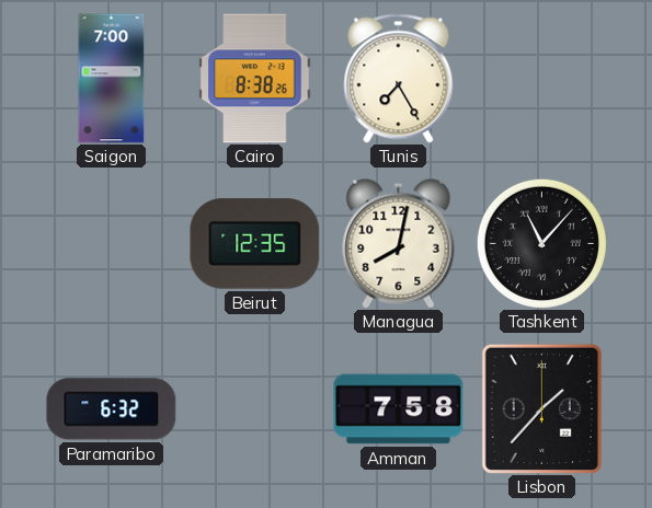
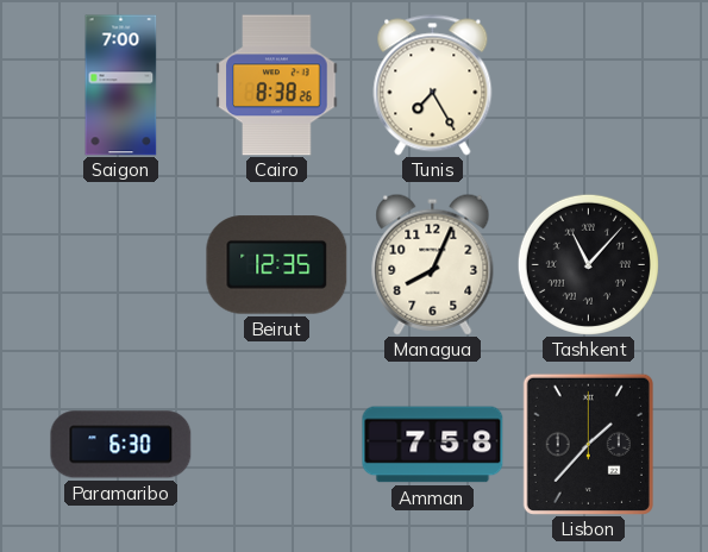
Managua: 8:02 -> 8:04
Paramaribo: 6:32 -> 6:30
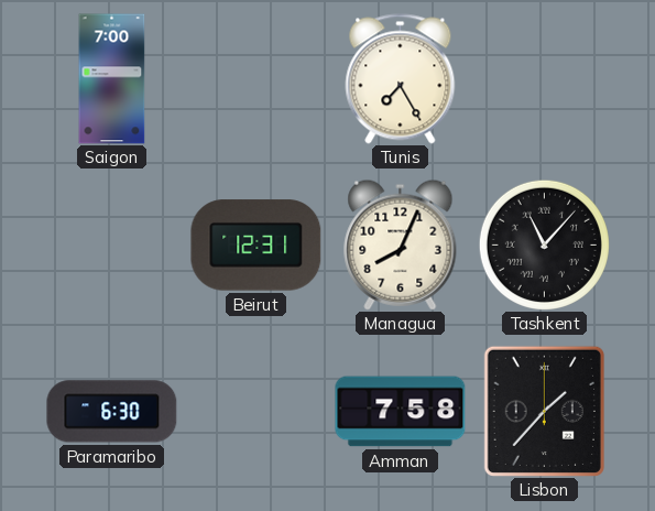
Cairo: 8:38 -> none
Beirut: 12:35 -> 12:31
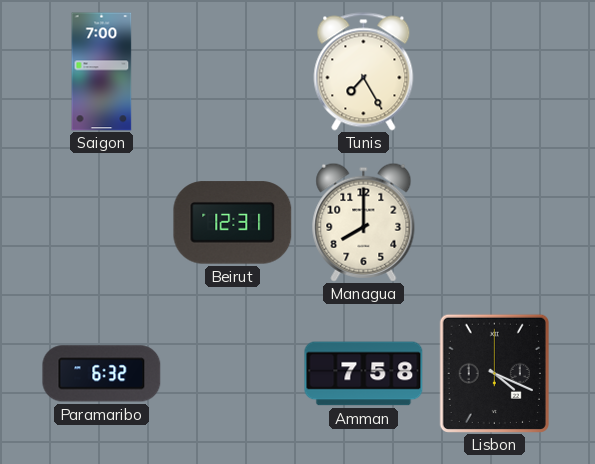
Managua: 8:04 -> 8:00
Tashkent: 11:07 -> none
Paramaribo: 6:30 -> 6:32
Lisbon: 1:37 -> 4:19
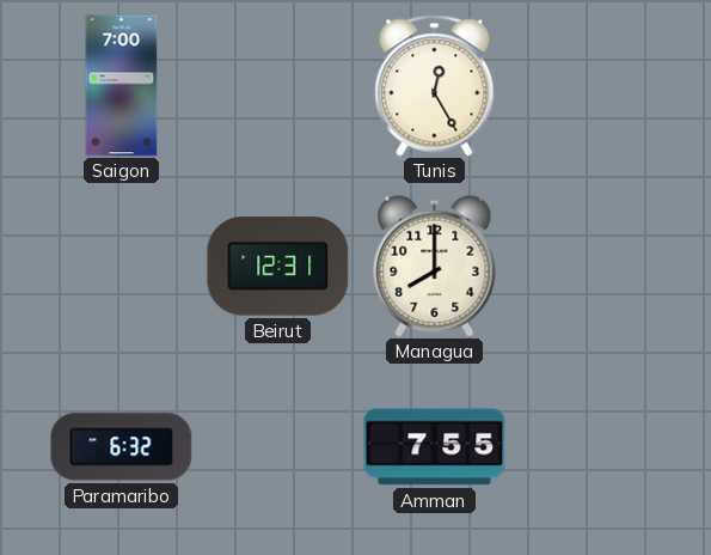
Tunis: 7:25 -> 12:25
Amman: 7:58 -> 7:55
Lisbon: 4:19 -> none
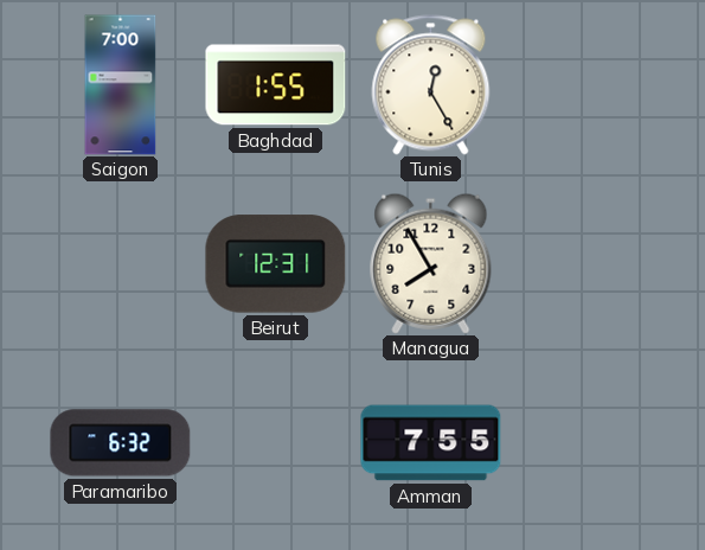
Baghdad: none -> 1:55
Managua: 8:00 -> 7:55
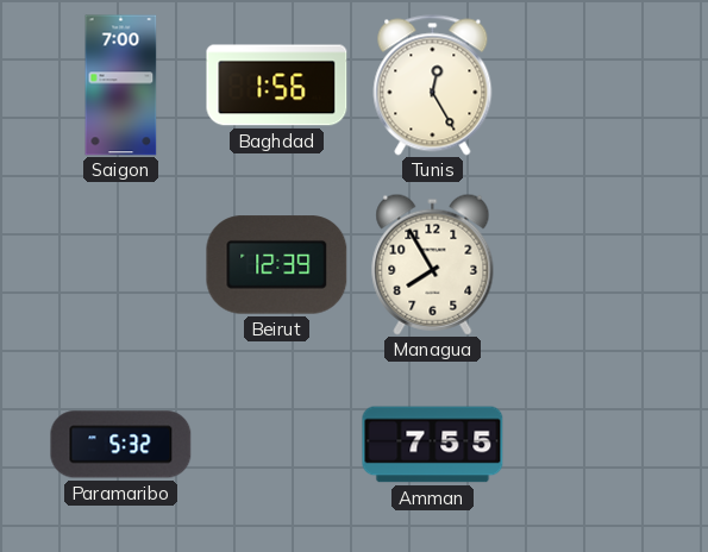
Baghdad: 1:55 -> 1:56
Beirut: 12:31 -> 12:39
Paramaribo: 6:32 -> 5:32
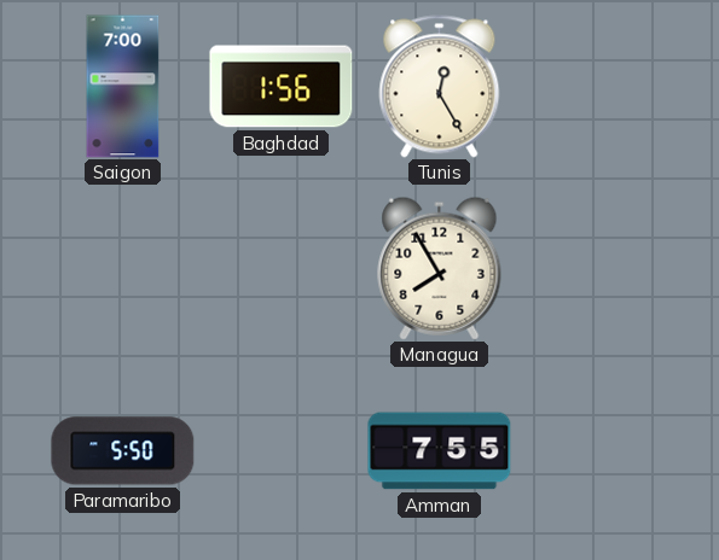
Beirut: 12:39 -> none
Paramaribo: 5:32 -> 5:50
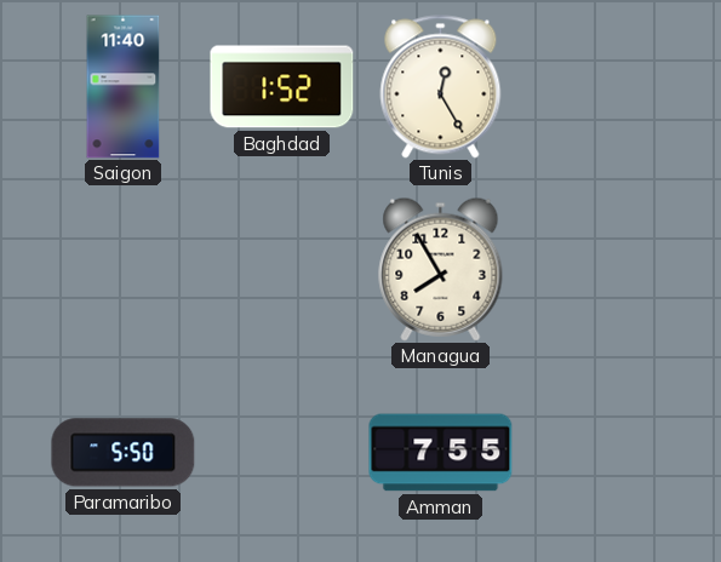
Saigon: 7:00 -> 11:40
Baghdad: 1:56 -> 1:52
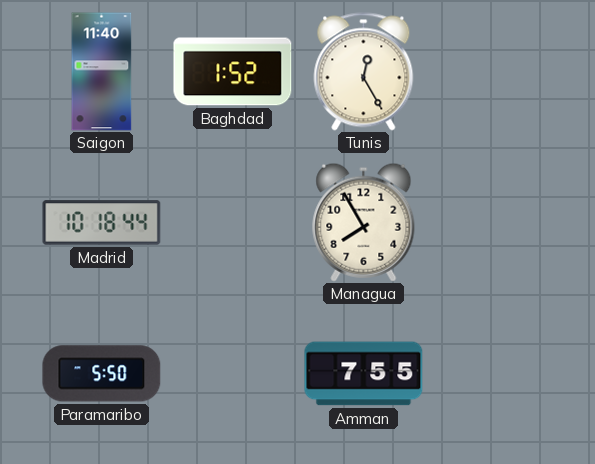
Madrid: none -> 10:18
